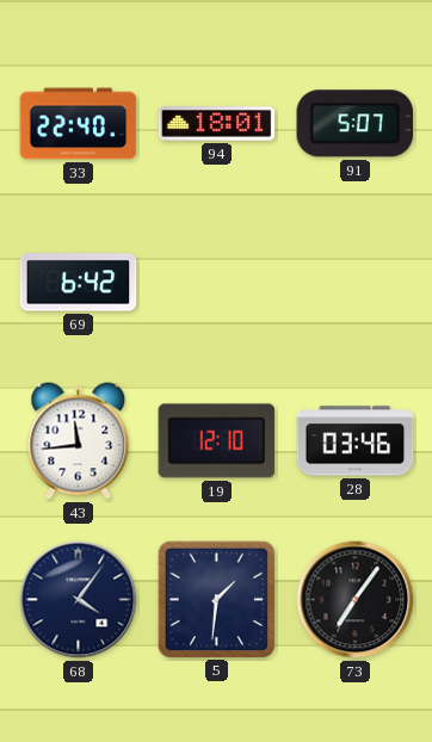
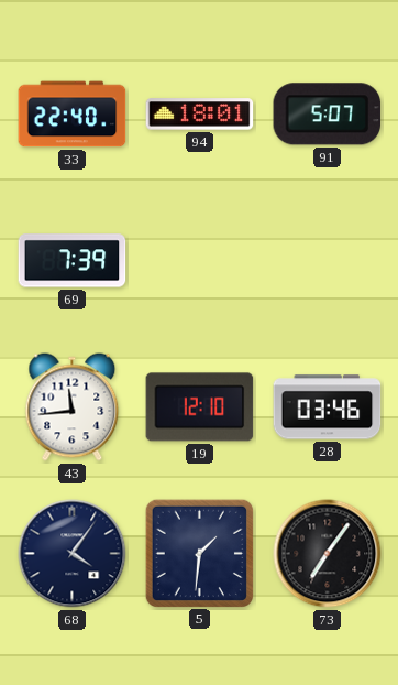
69: 6:42 -> 7:39
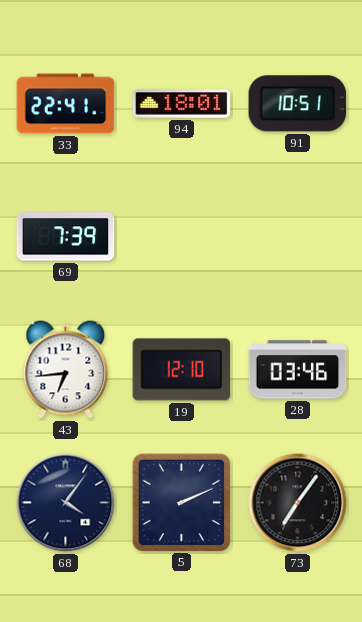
33: 22:40 -> 22:41
91: 5:07 -> 10:51
43: 11:44 -> 6:44
5: 1:31 -> 2:11
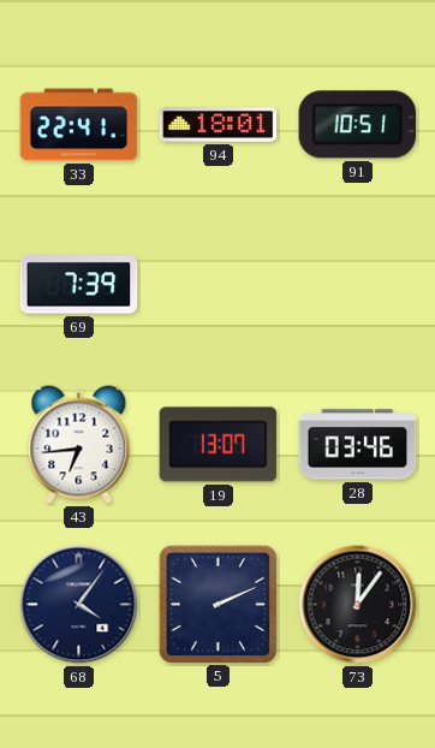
19: 12:10 -> 13:07
73: 7:06 -> 12:06
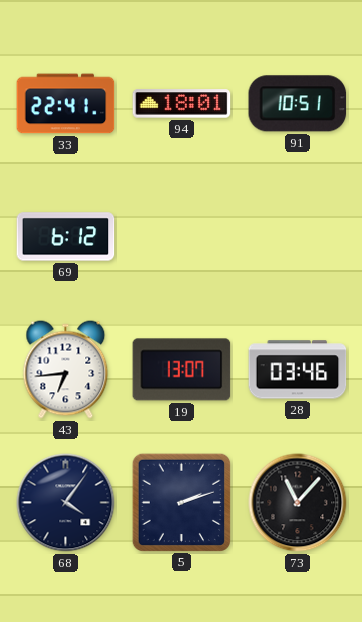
69: 7:39 -> 6:12
5: 2:11 -> 2:12
73: 12:06 -> 11:07
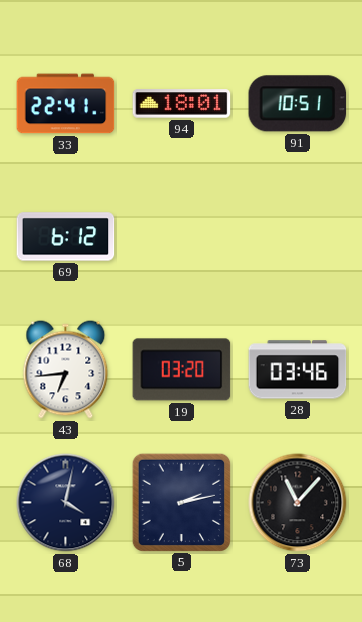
19: 13:07 -> 03:20
68: 4:06 -> 4:02
5: 2:12 -> 2:13
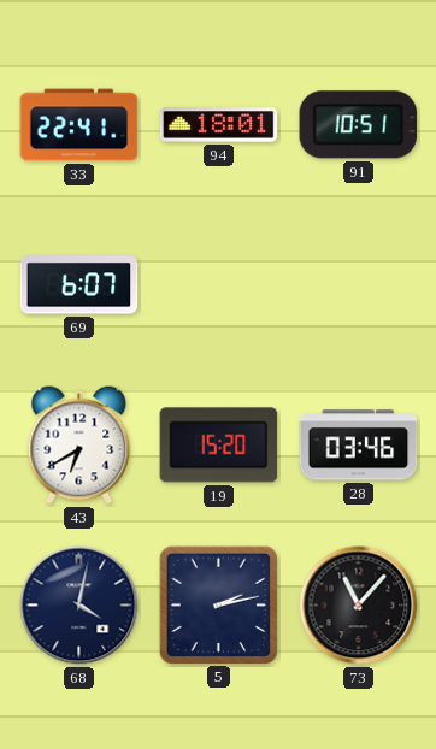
69: 6:12 -> 6:07
43: 6:44 -> 6:40
19: 03:20 -> 15:20
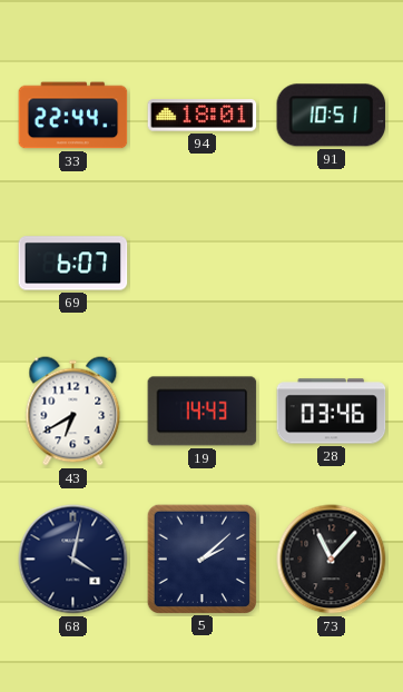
33: 22:41 -> 22:44
19: 15:20 -> 14:43
5: 2:13 -> 2:08
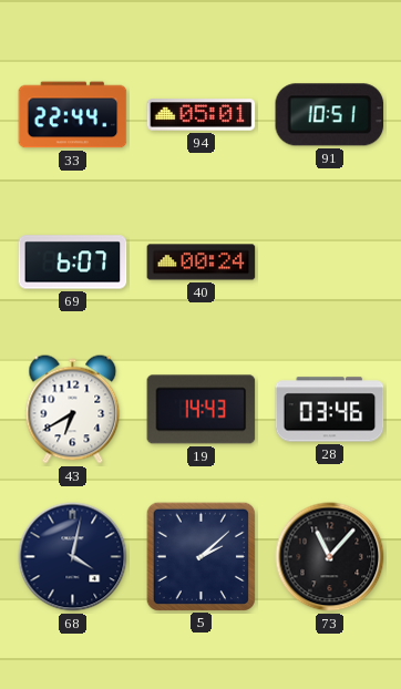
94: 18:01 -> 05:01
40: none -> 00:24
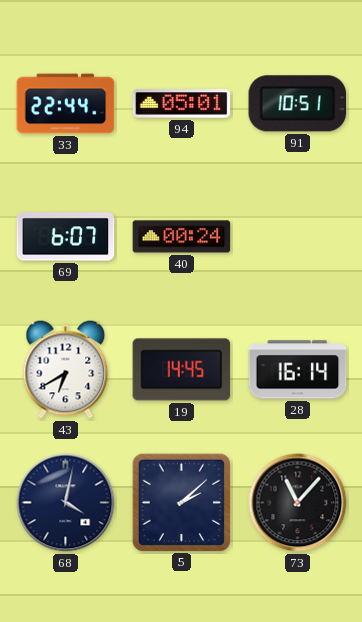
19: 14:43 -> 14:45
28: 03:46 -> 16:14
